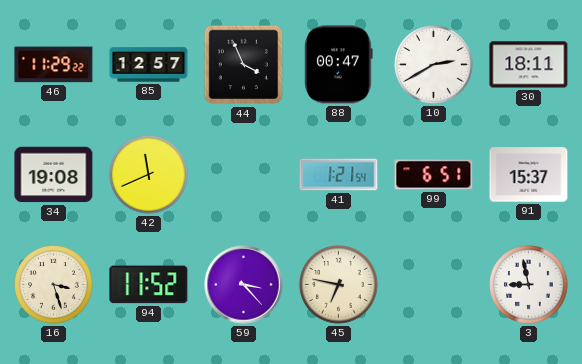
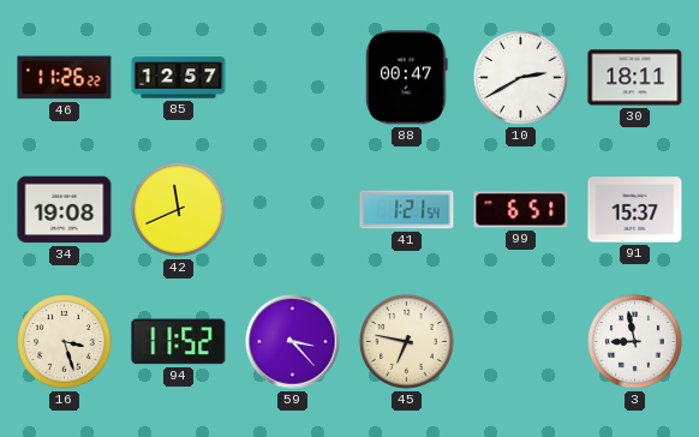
46: 11:29 -> 11:26
44: 3:56 -> none
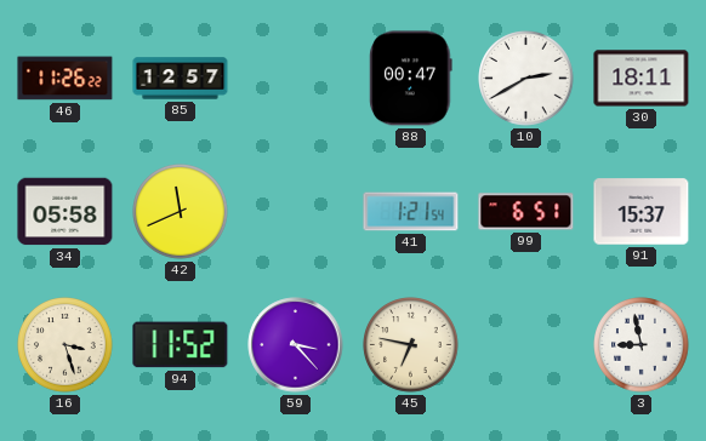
34: 19:08 -> 05:58
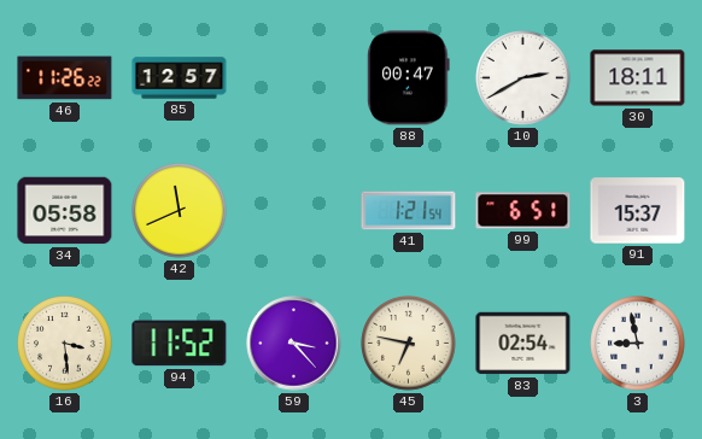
16: 3:27 -> 3:29
83: none -> 02:54
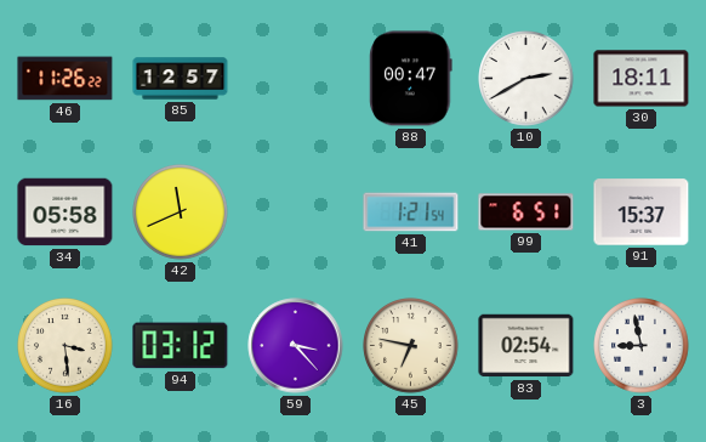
94: 11:52 -> 03:12
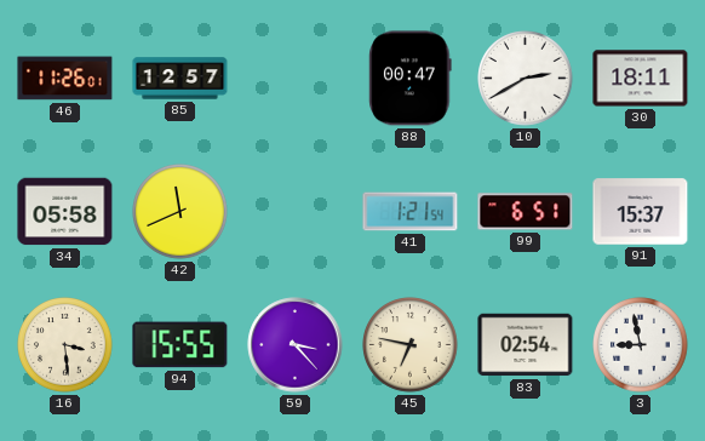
46: 11:26:22 -> 11:26:01
94: 03:12 -> 15:55
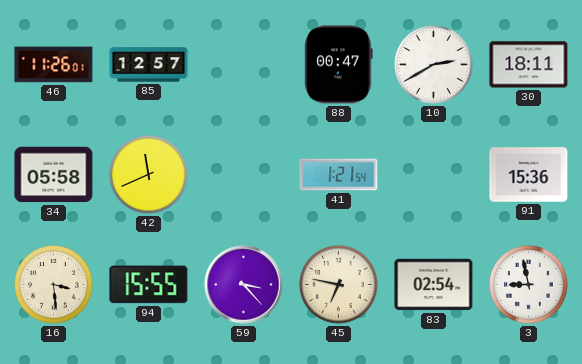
99: 6:51 -> none
91: 15:37 -> 15:36
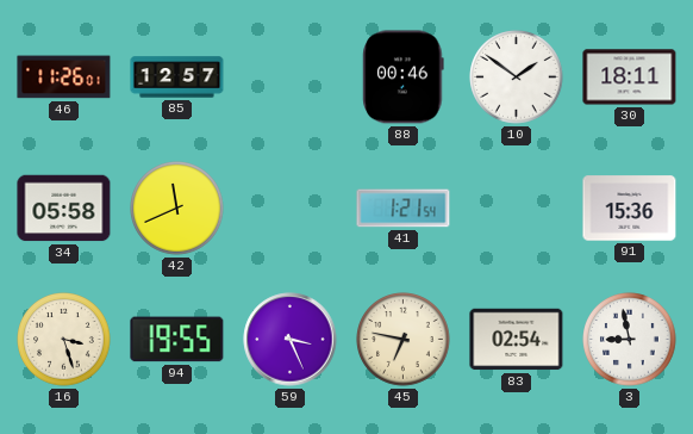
88: 00:47 -> 00:46
10: 2:40 -> 1:51
16: 3:29 -> 3:27
94: 15:55 -> 19:55
59: 3:23 -> 3:26
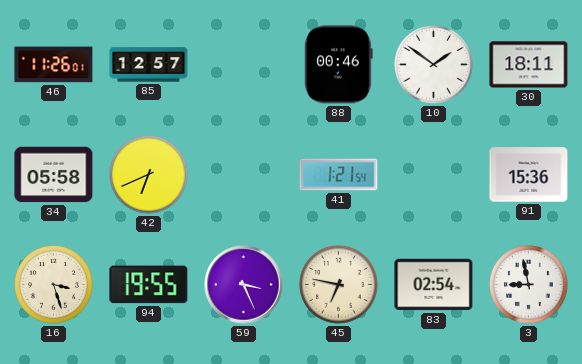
42: 11:41 -> 6:41
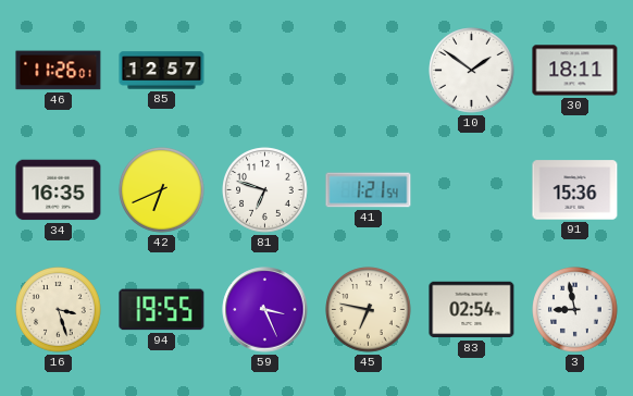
88: 00:46 -> none
34: 05:58 -> 16:35
81: none -> 6:48
